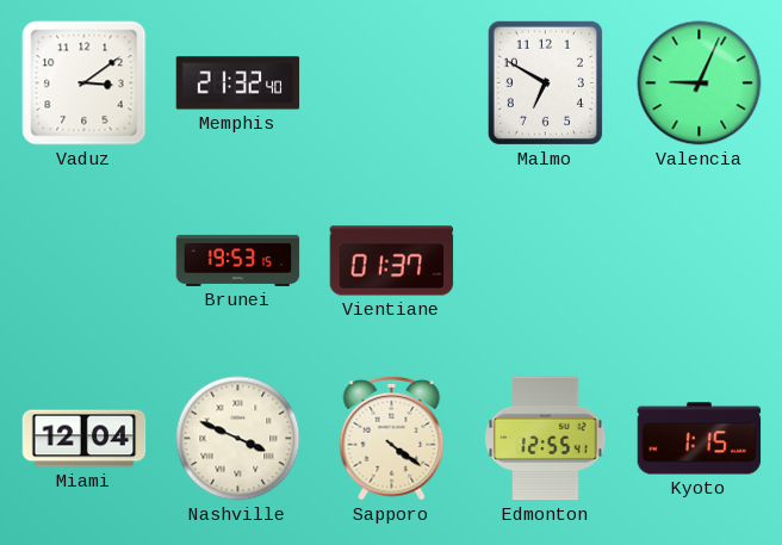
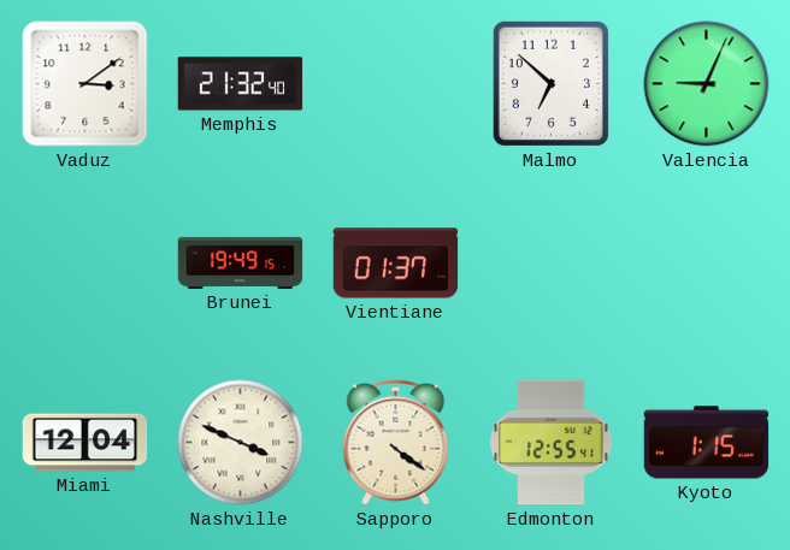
Malmo: 6:50 -> 6:52
Brunei: 19:53 -> 19:49
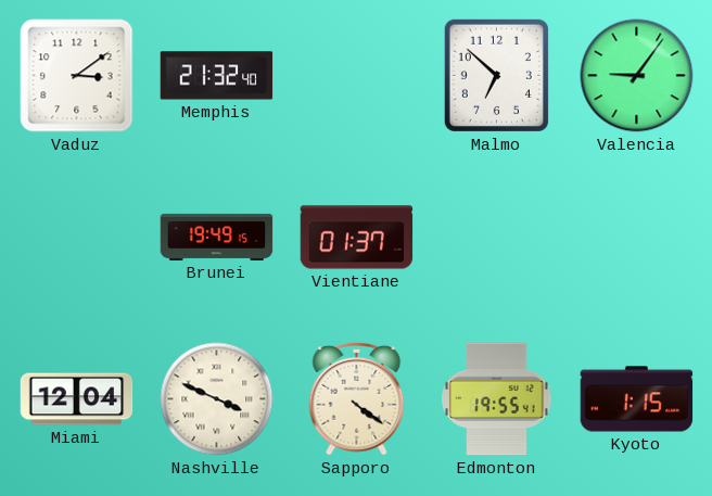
Valencia: 9:04 -> 9:06
Edmonton: 12:55 -> 19:55
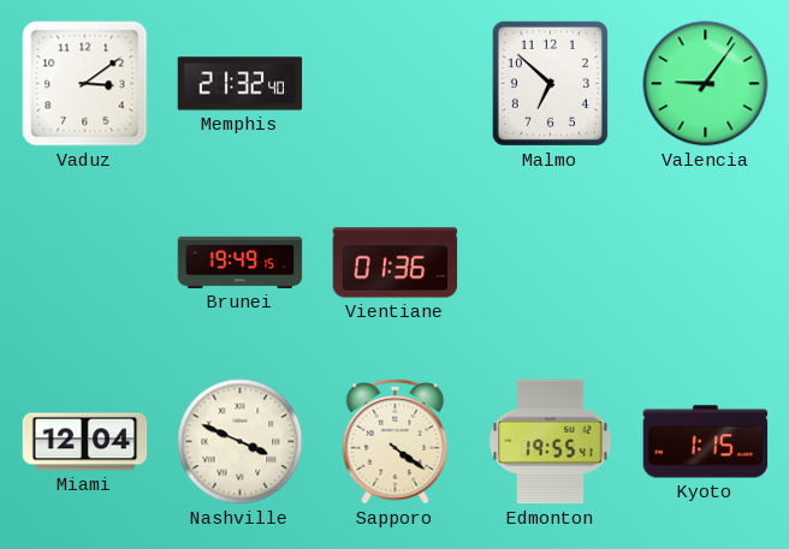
Vientiane: 01:37 -> 01:36
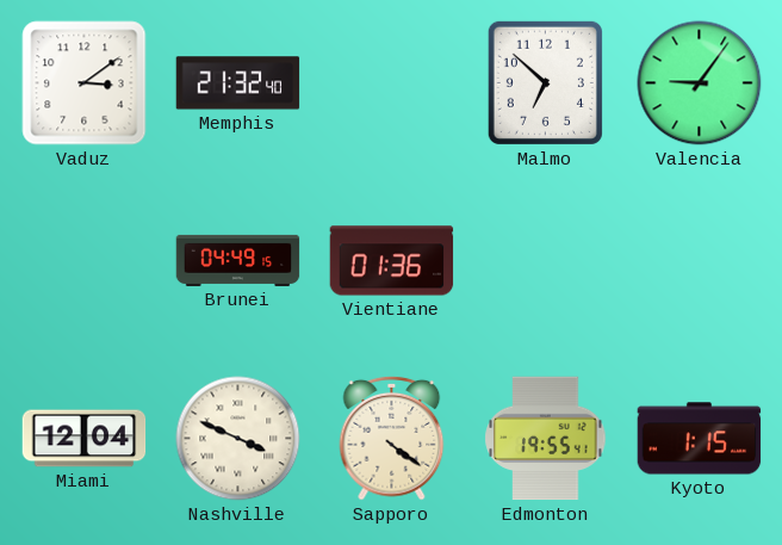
Brunei: 19:49 -> 04:49
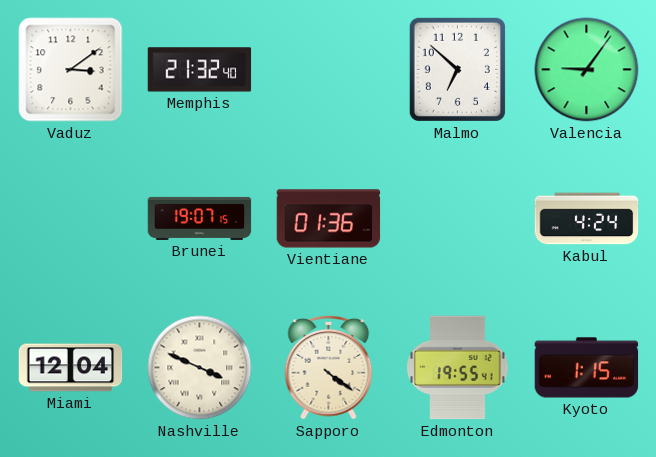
Brunei: 04:49 -> 19:07
Kabul: none -> 4:24
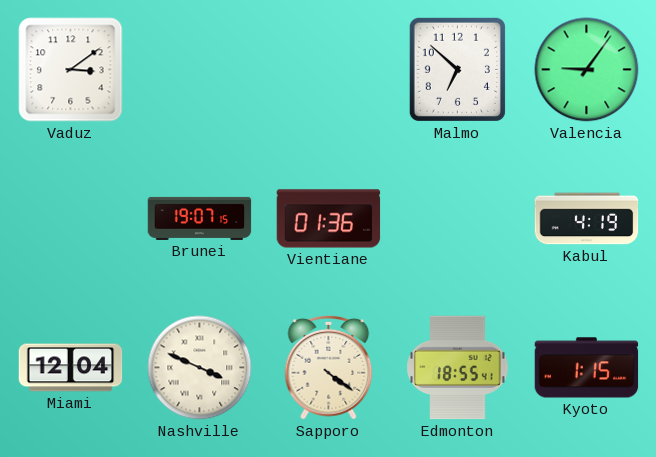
Memphis: 21:32 -> none
Kabul: 4:24 -> 4:19
Edmonton: 19:55 -> 18:55
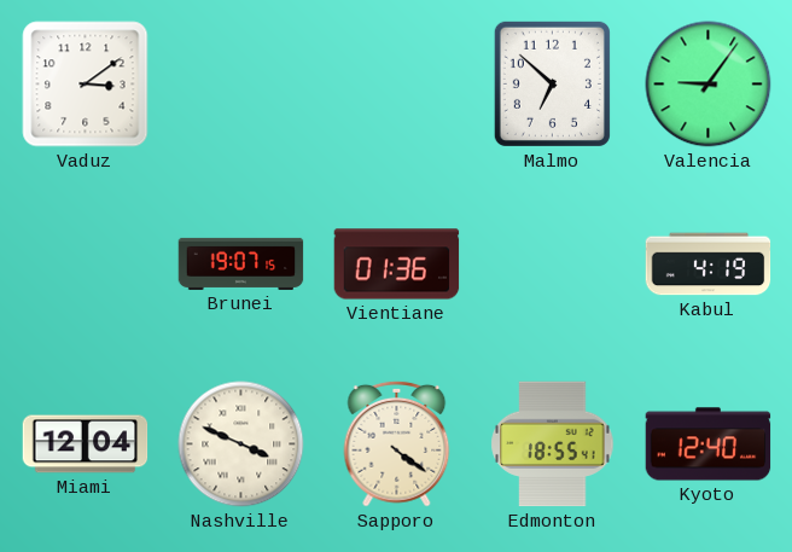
Kyoto: 1:15 -> 12:40
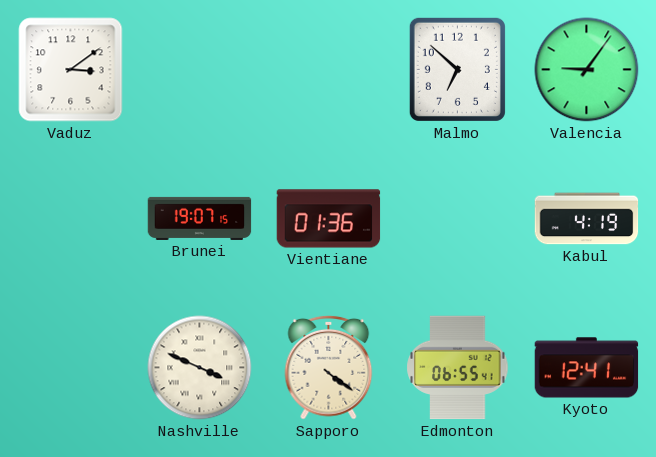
Miami: 12:04 -> none
Edmonton: 18:55 -> 06:55
Kyoto: 12:40 -> 12:41
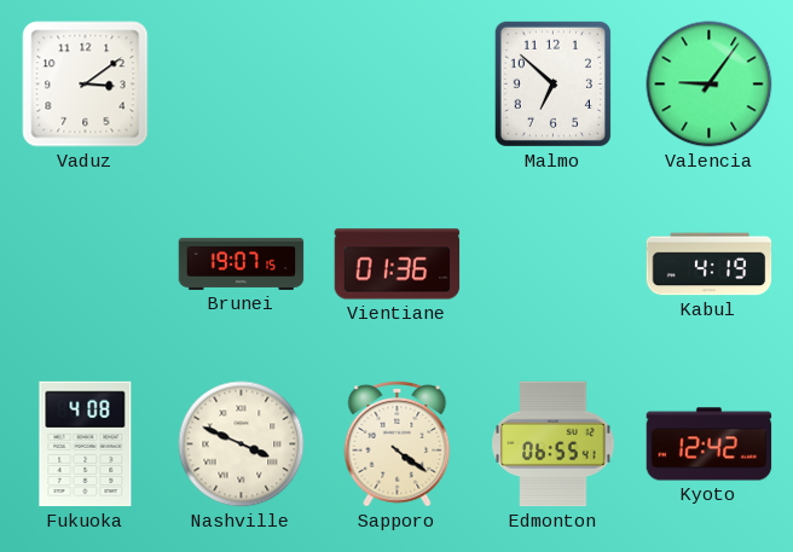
Fukuoka: none -> 4:08
Kyoto: 12:41 -> 12:42
